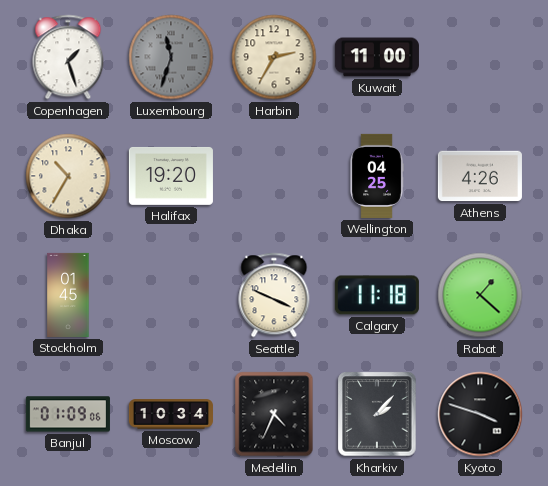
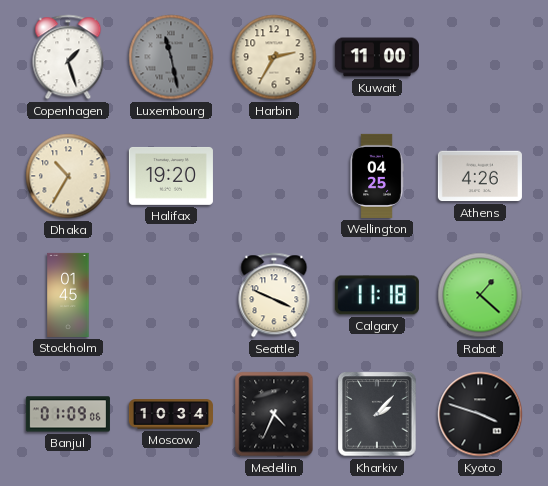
Luxembourg: 11:33 -> 11:28
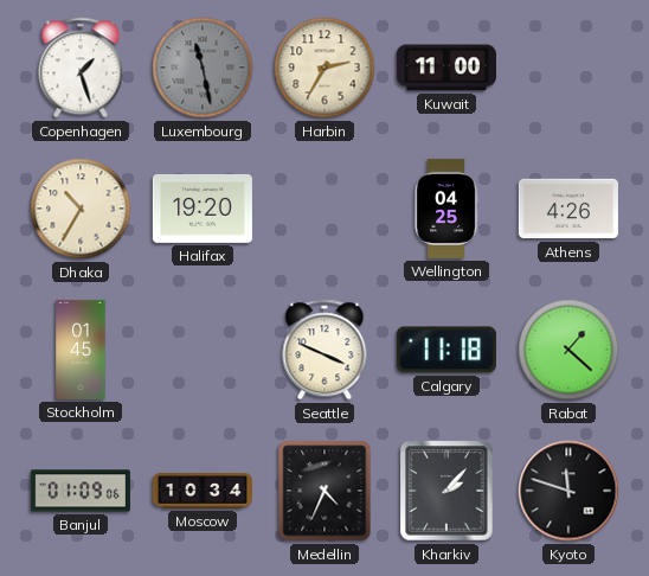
Kyoto: 3:48 -> 11:48
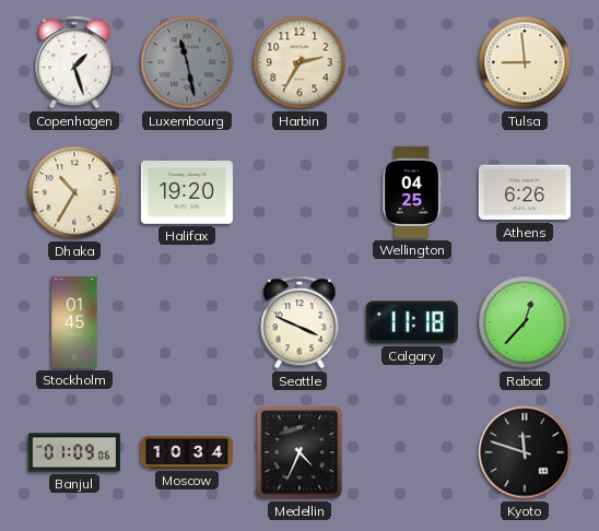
Kuwait: 11:00 -> none
Tulsa: none -> 8:59
Athens: 4:26 -> 6:26
Rabat: 1:22 -> 12:37
Kharkiv: 2:07 -> none
